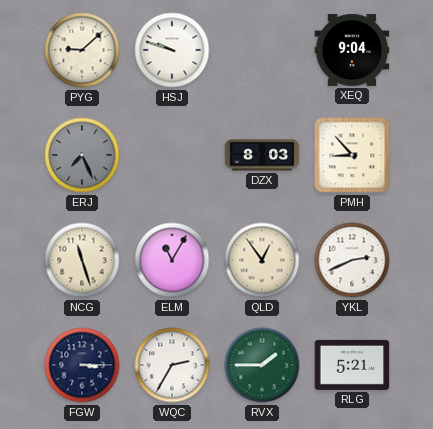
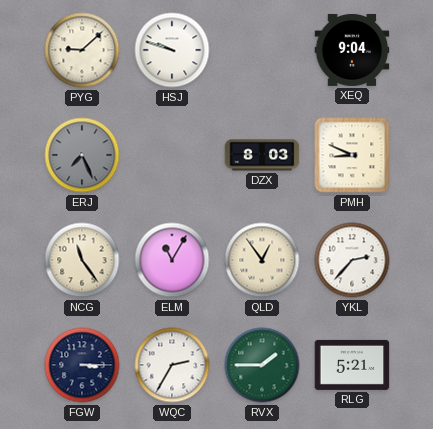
PMH: 8:53 -> 8:49
NCG: 11:27 -> 11:24
YKL: 2:41 -> 2:37
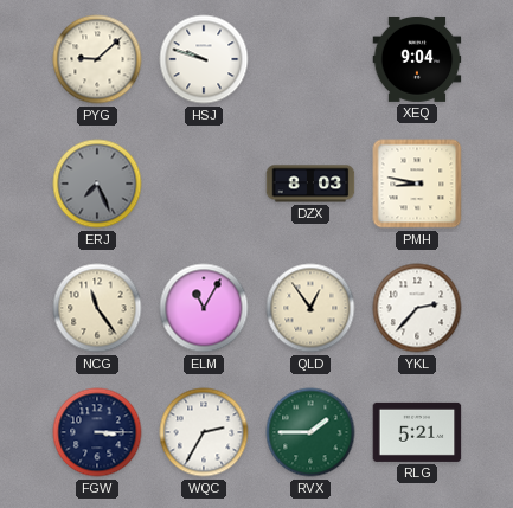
PMH: 8:49 -> 8:47
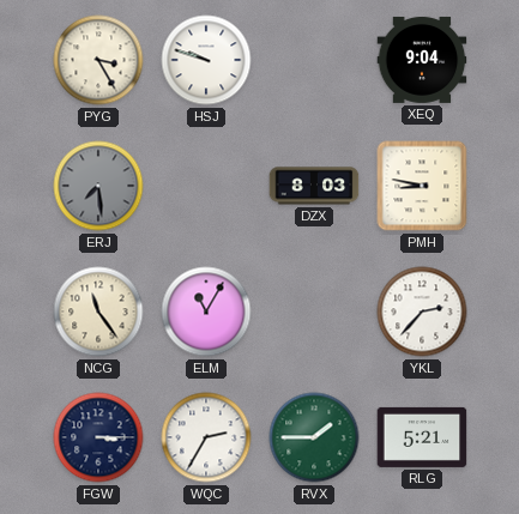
PYG: 9:08 -> 3:25
ERJ: 7:26 -> 7:29
QLD: 12:54 -> none
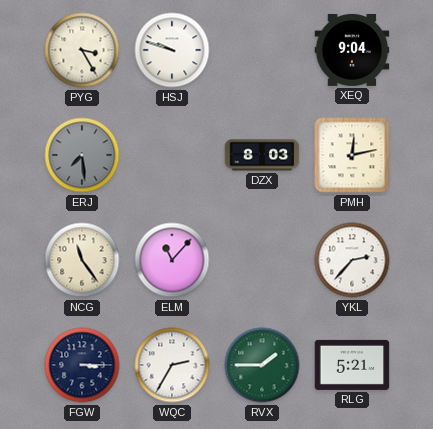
PMH: 8:47 -> 12:13
ELM: 11:05 -> 11:07
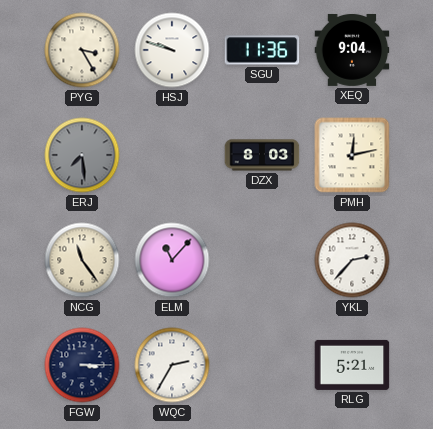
SGU: none -> 11:36
RVX: 1:45 -> none
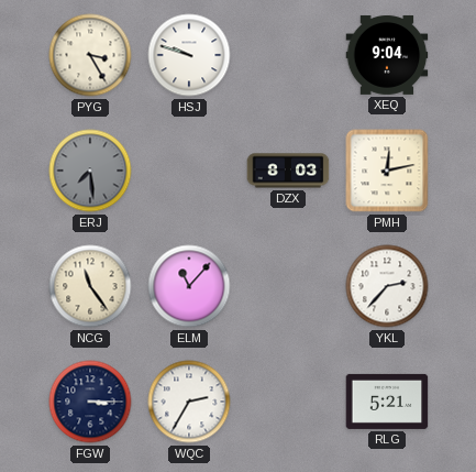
SGU: 11:36 -> none
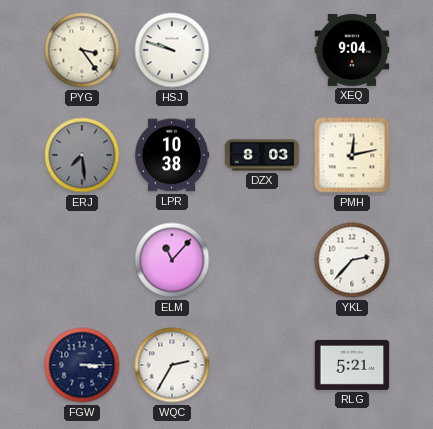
PYG: 3:25 -> 3:24
LPR: none -> 10:38
NCG: 11:24 -> none
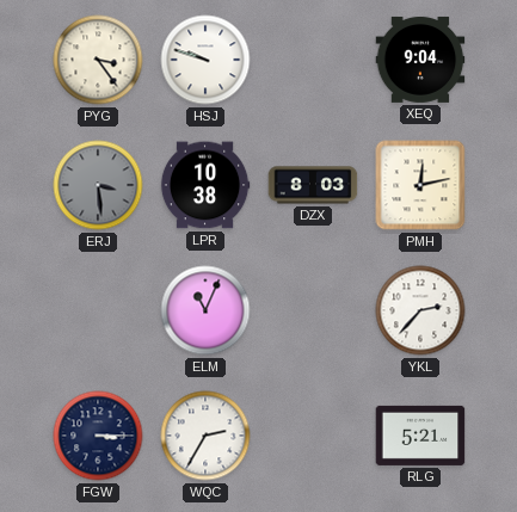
ERJ: 7:29 -> 3:29
ELM: 11:07 -> 11:04
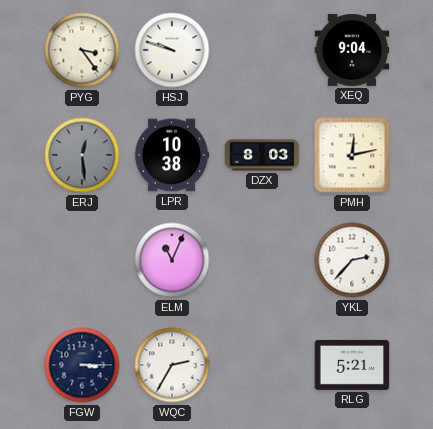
ERJ: 3:29 -> 12:29
